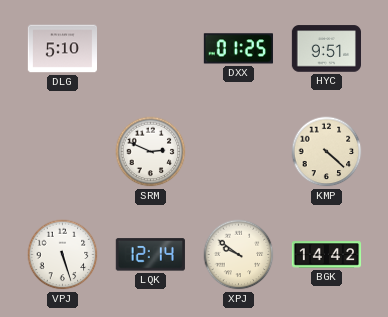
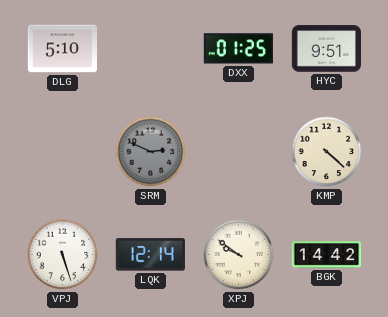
SRM dial: white -> grey
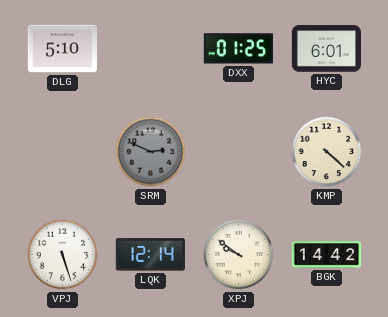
HYC: 9:51 -> 6:01
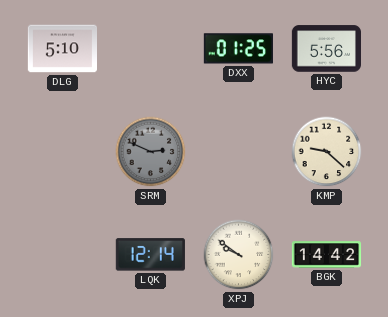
HYC: 6:01 -> 5:56
KMP: 4:22 -> 9:22
VPJ: 5:27 -> none
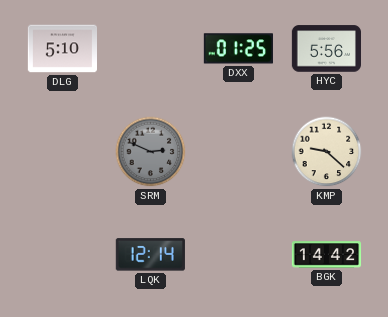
XPJ: 9:51 -> none
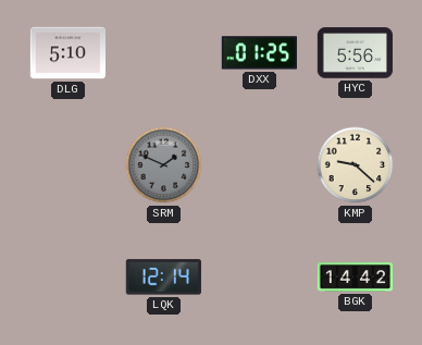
SRM: 2:49 -> 1:49
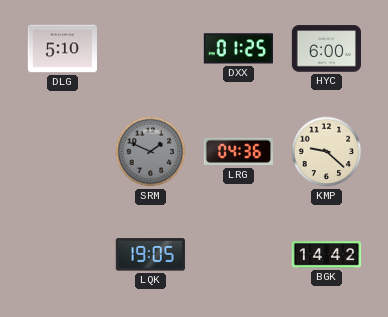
HYC: 5:56 -> 6:00
LRG: none -> 04:36
LQK: 12:14 -> 19:05
